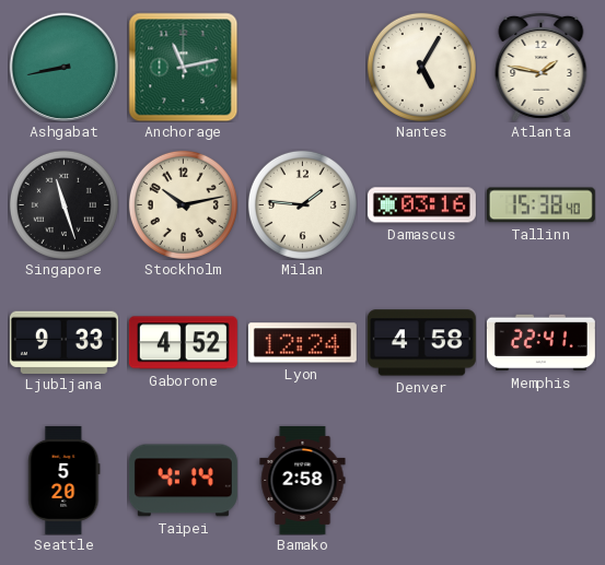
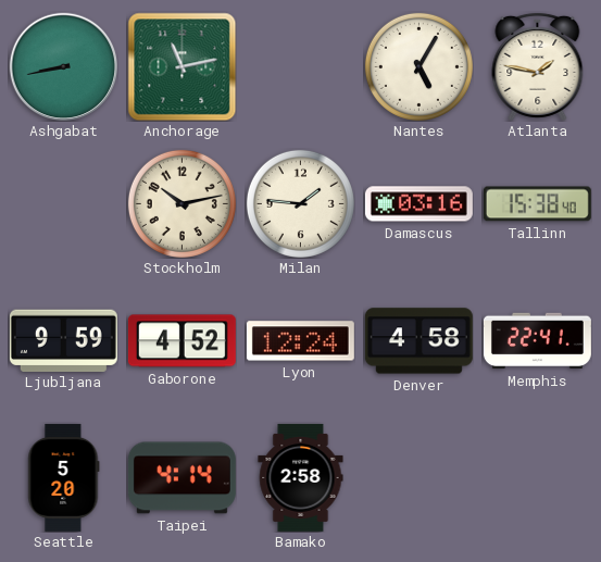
Singapore: 11:27 -> none
Ljubljana: 9:33 -> 9:59
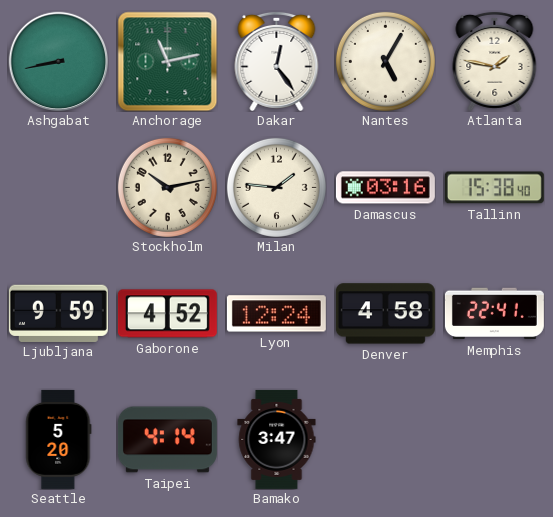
Dakar: none -> 12:24
Bamako: 2:58 -> 3:47
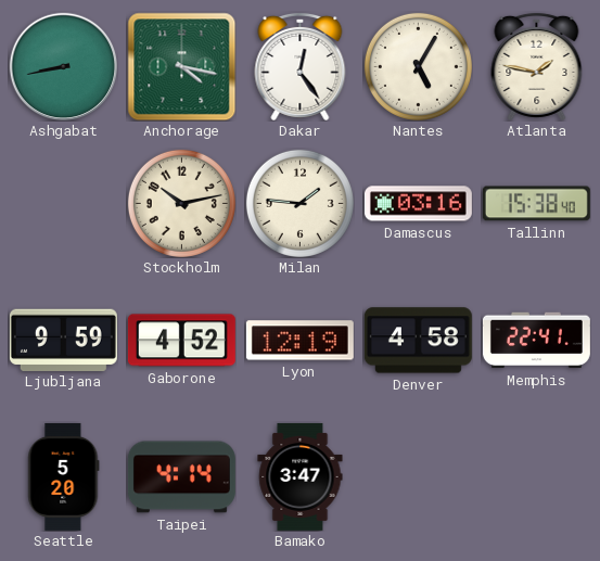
Anchorage: 11:13 -> 4:17
Lyon: 12:24 -> 12:19
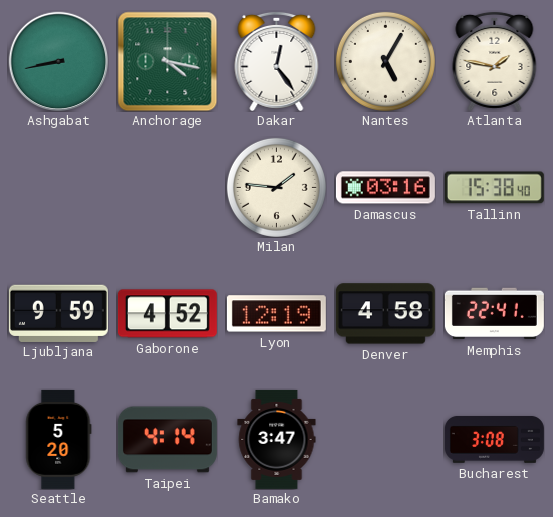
Stockholm: 10:13 -> none
Bucharest: none -> 3:08
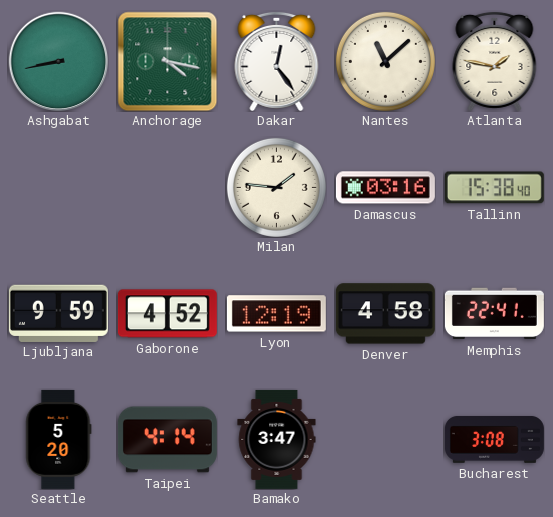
Nantes: 5:05 -> 11:08
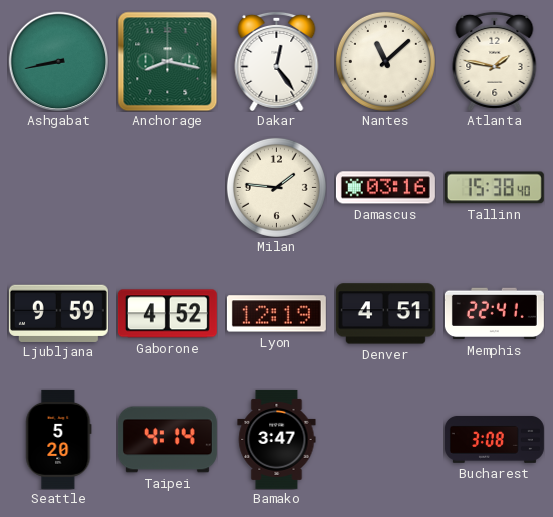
Anchorage: 4:17 -> 8:17
Denver: 4:58 -> 4:51
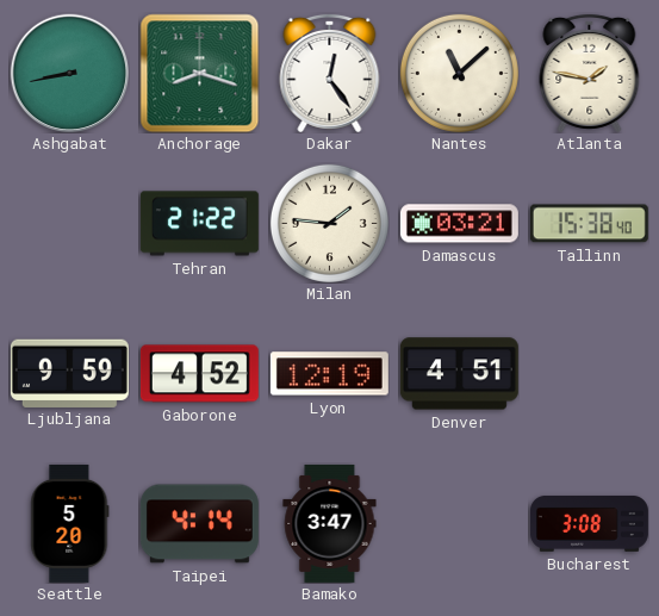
Anchorage: 8:17 -> 8:18
Tehran: none -> 21:22
Damascus: 03:16 -> 03:21
Memphis: 22:41 -> none
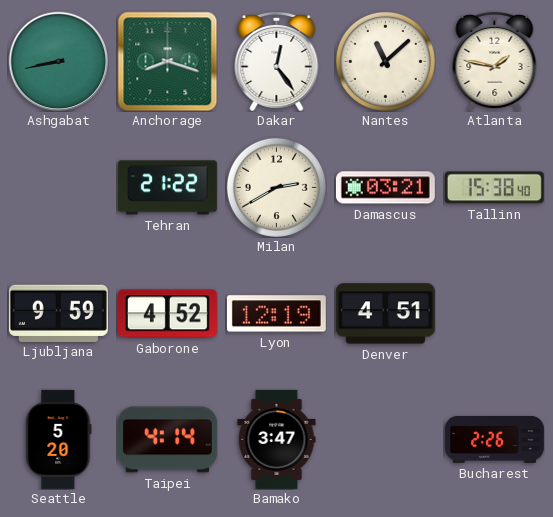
Milan: 1:46 -> 2:40
Bucharest: 3:08 -> 2:26
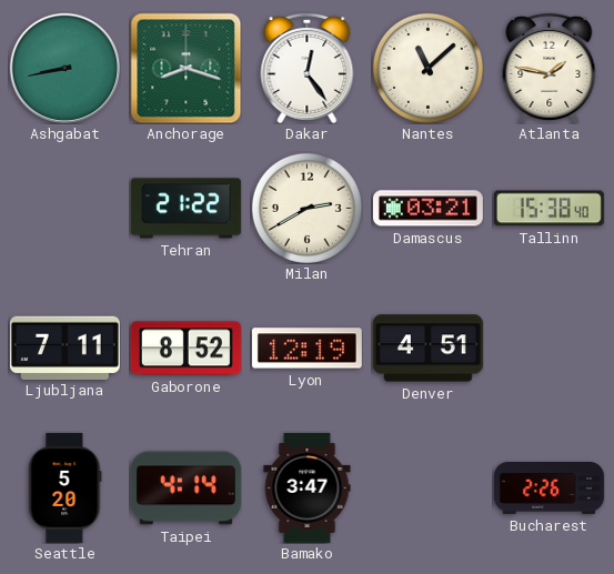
Ljubljana: 9:59 -> 7:11
Gaborone: 4:52 -> 8:52
